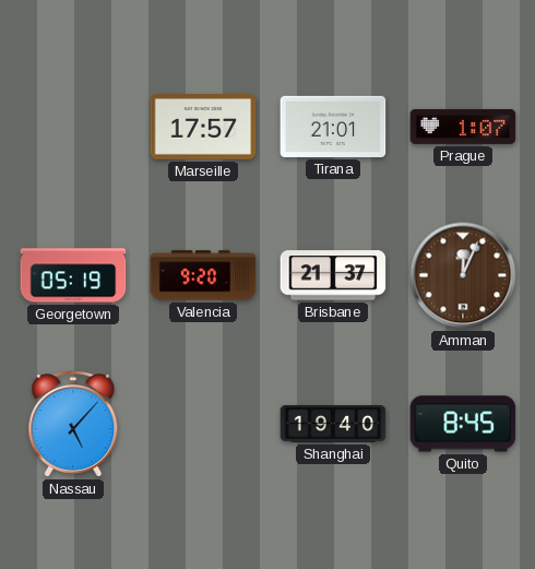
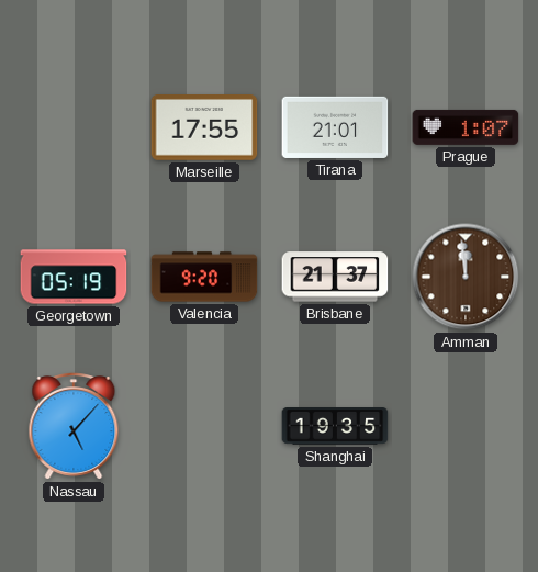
Marseille: 17:57 -> 17:55
Amman: 12:04 -> 11:59
Shanghai: 19:40 -> 19:35
Quito: 8:45 -> none
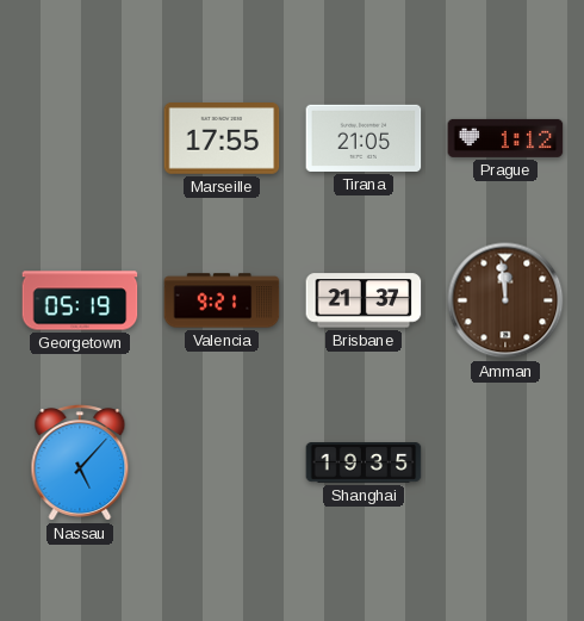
Tirana: 21:01 -> 21:05
Prague: 1:07 -> 1:12
Valencia: 9:20 -> 9:21
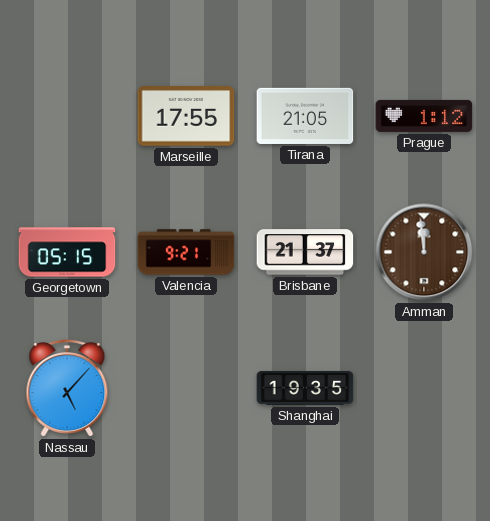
Georgetown: 05:19 -> 05:15
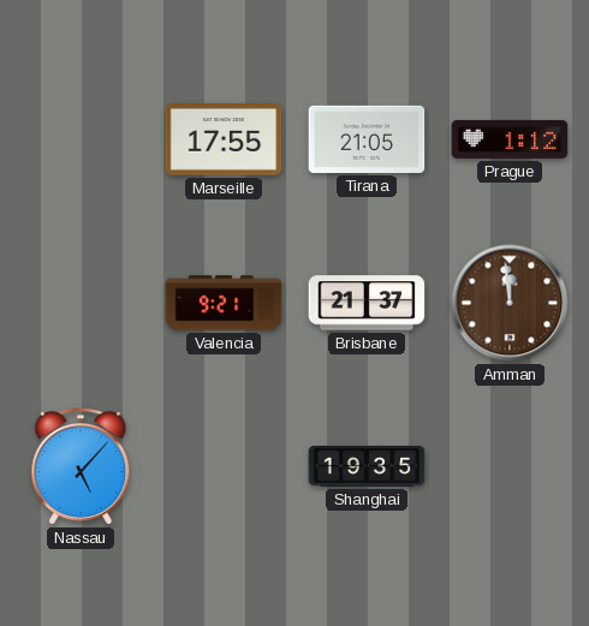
Georgetown: 05:15 -> none
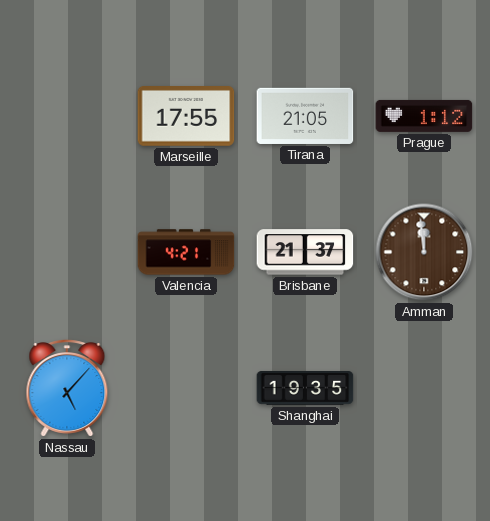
Valencia: 9:21 -> 4:21
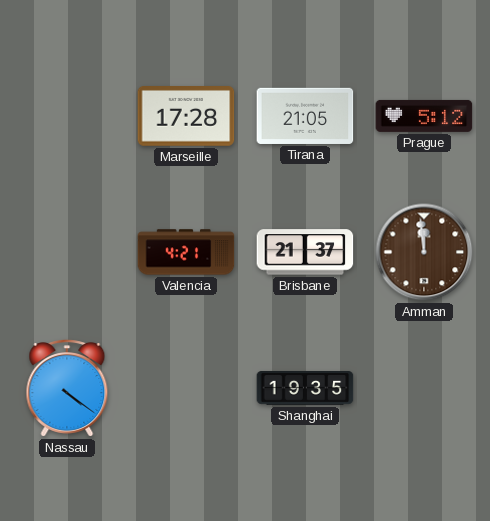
Marseille: 17:55 -> 17:28
Prague: 1:12 -> 5:12
Nassau: 5:07 -> 4:21
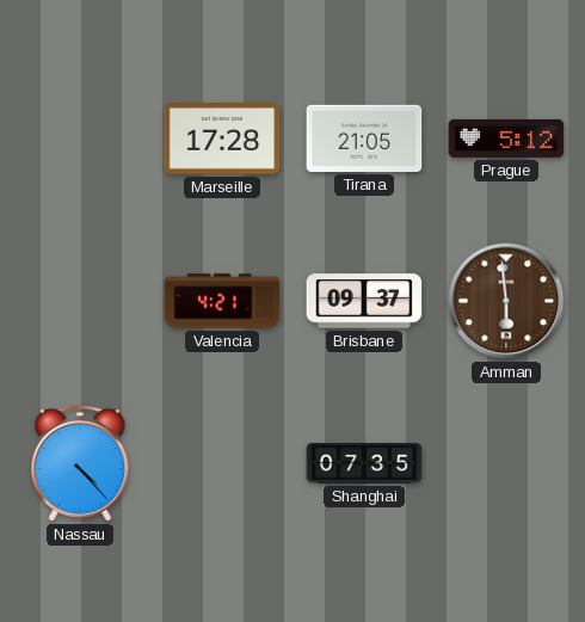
Brisbane: 21:37 -> 09:37
Amman: 11:59 -> 5:59
Nassau: 4:21 -> 4:23
Shanghai: 19:35 -> 07:35
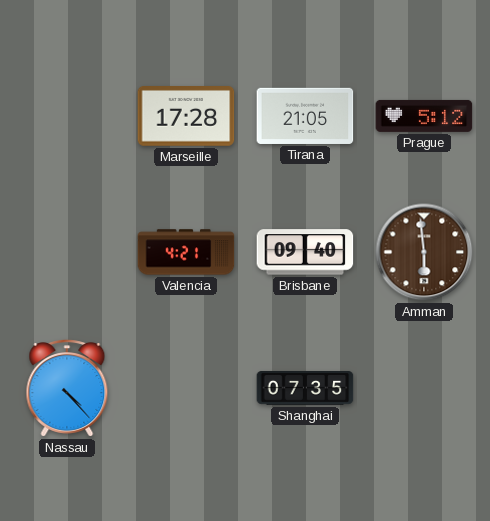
Brisbane: 09:37 -> 09:40
